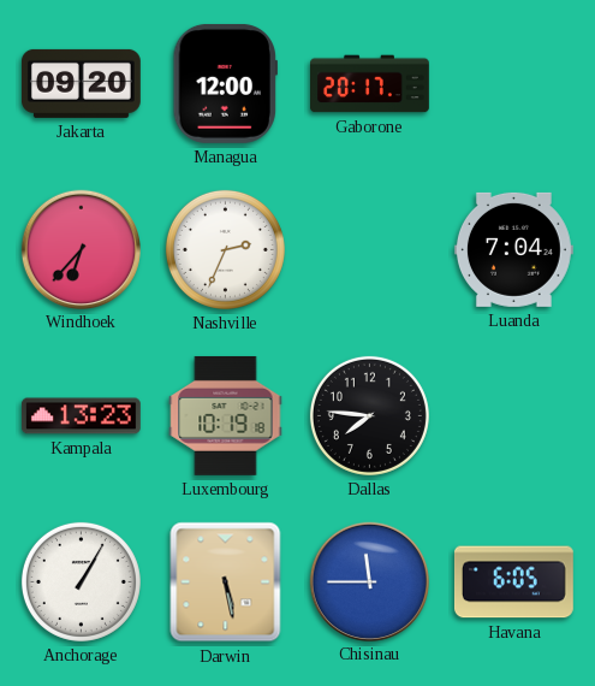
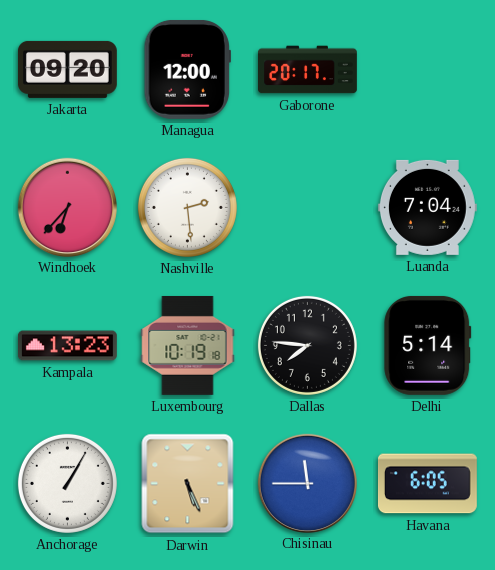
Nashville: 2:34 -> 2:29
Delhi: none -> 5:14
Darwin: 5:28 -> 5:26
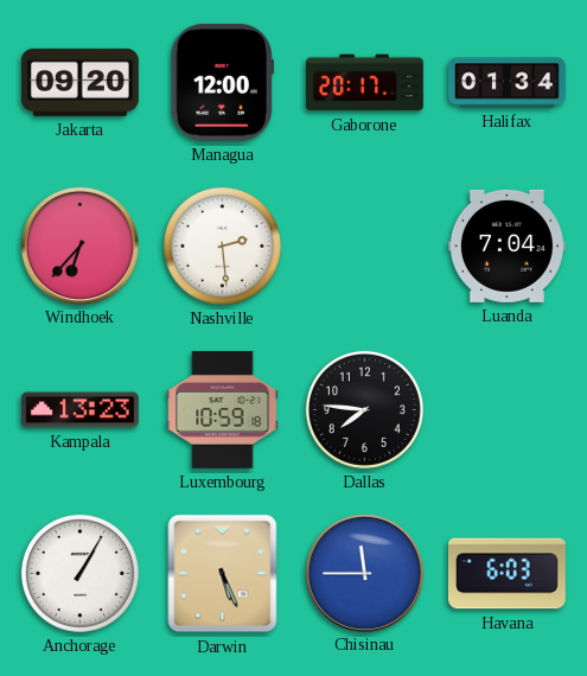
Halifax: none -> 01:34
Luxembourg: 10:19 -> 10:59
Delhi: 5:14 -> none
Havana: 6:05 -> 6:03
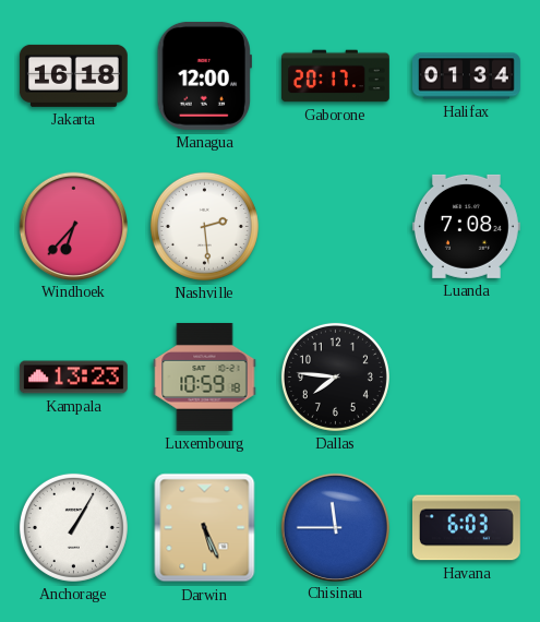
Jakarta: 09:20 -> 16:18
Luanda: 7:04 -> 7:08
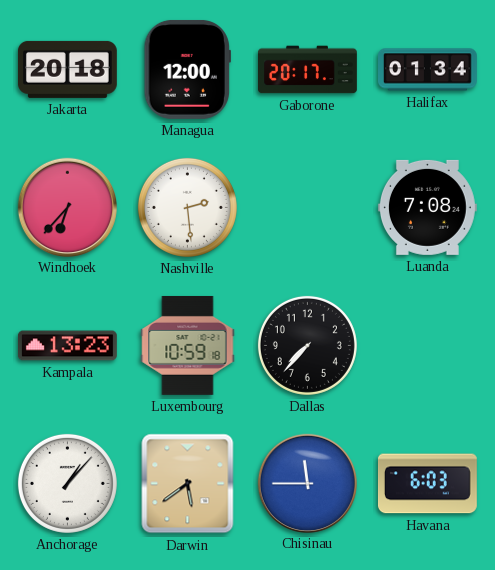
Jakarta: 16:18 -> 20:18
Dallas: 7:46 -> 7:37
Anchorage: 1:05 -> 1:07
Darwin: 5:26 -> 5:39
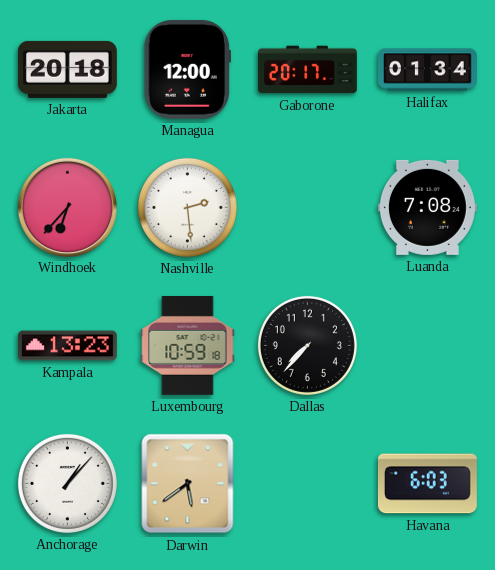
Chisinau: 11:45 -> none
